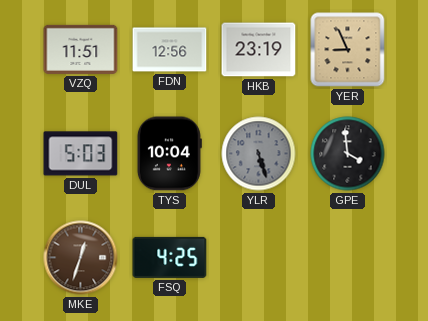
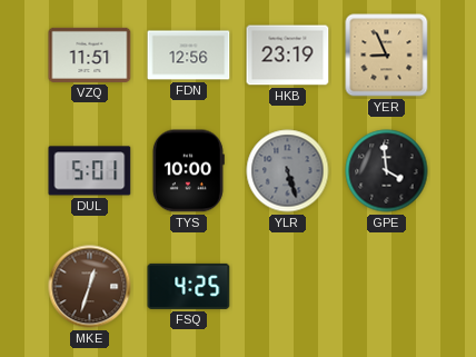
DUL: 5:03 -> 5:01
TYS: 10:04 -> 10:00
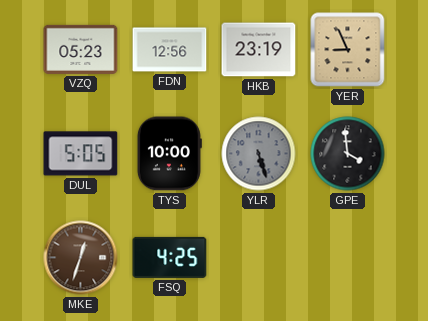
VZQ: 11:51 -> 05:23
DUL: 5:01 -> 5:05
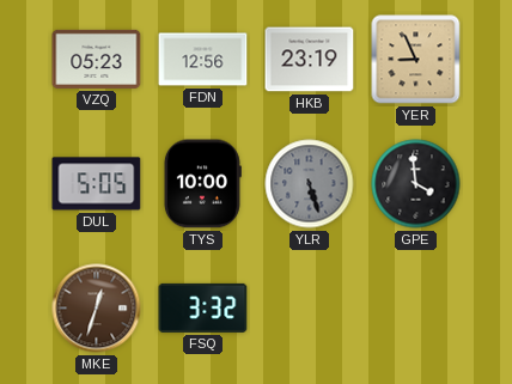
FSQ: 4:25 -> 3:32
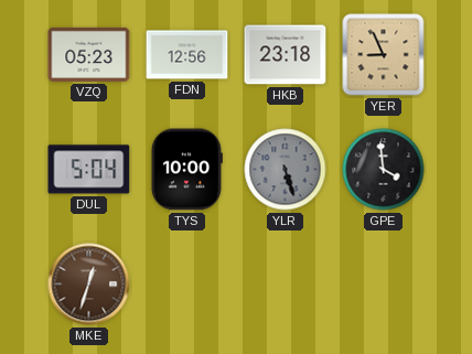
HKB: 23:19 -> 23:18
DUL: 5:05 -> 5:04
FSQ: 3:32 -> none
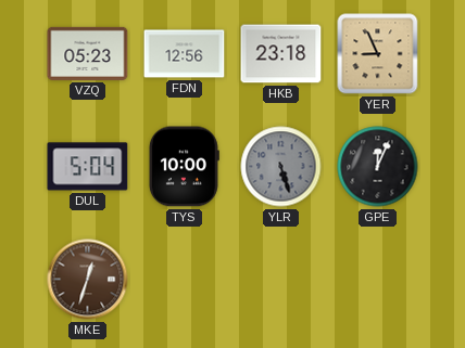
GPE: 3:59 -> 12:04
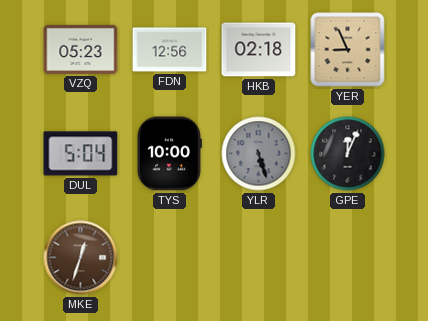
HKB: 23:18 -> 02:18
